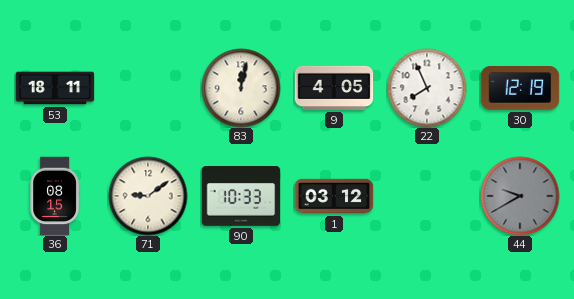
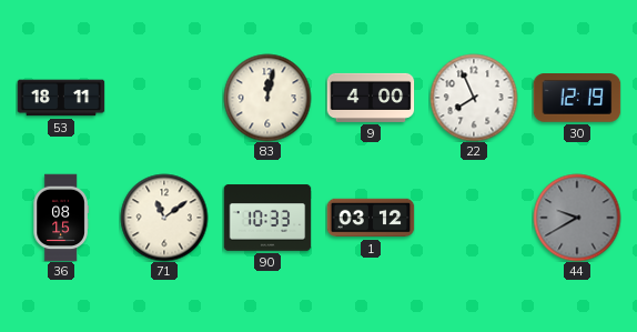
9: 4:05 -> 4:00
71: 9:09 -> 11:09
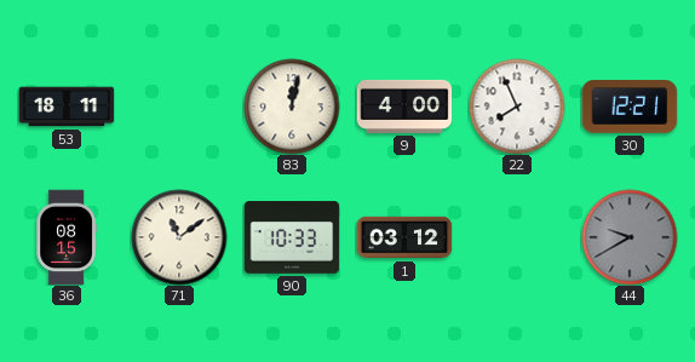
30: 12:19 -> 12:21
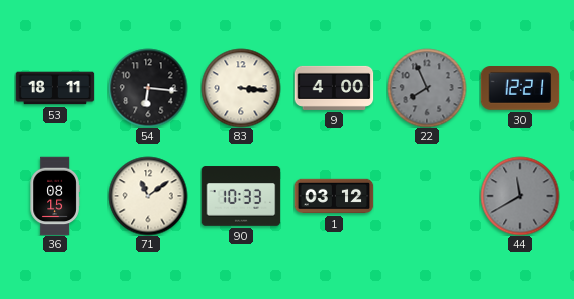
54: none -> 6:16
83: 12:02 -> 3:16
22 dial: white -> grey
44: 9:40 -> 11:40
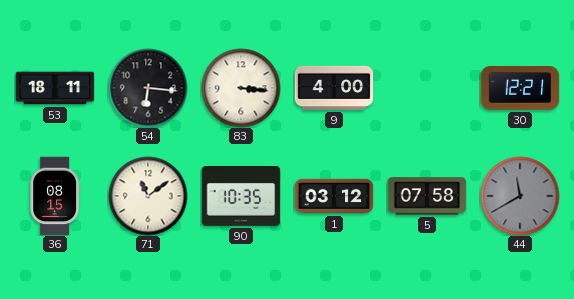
22: 7:56 -> none
90: 10:33 -> 10:35
5: none -> 07:58
